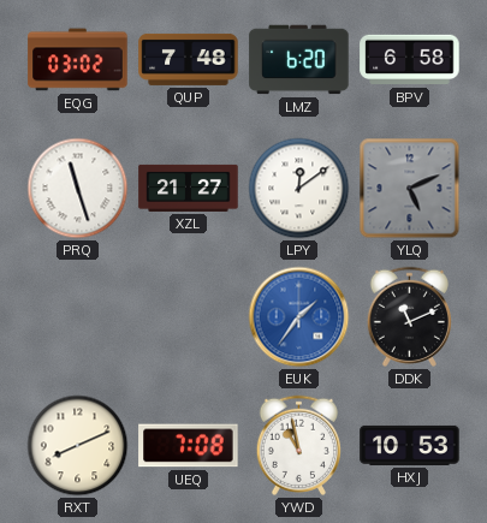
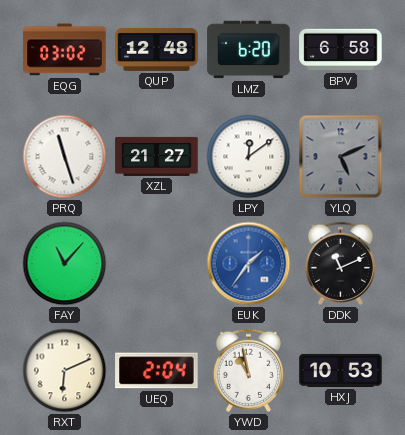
QUP: 7:48 -> 12:48
FAY: none -> 11:07
RXT: 8:11 -> 6:11
UEQ: 7:08 -> 2:04
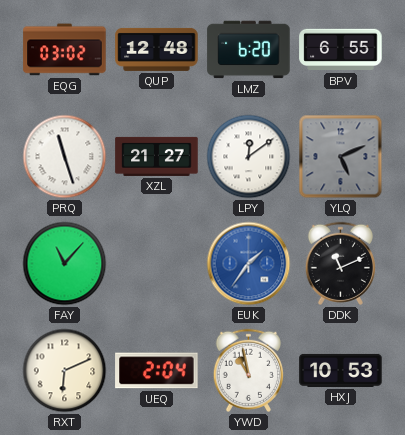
BPV: 6:58 -> 6:55
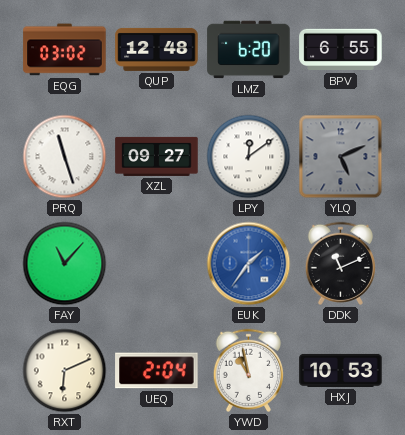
XZL: 21:27 -> 09:27
